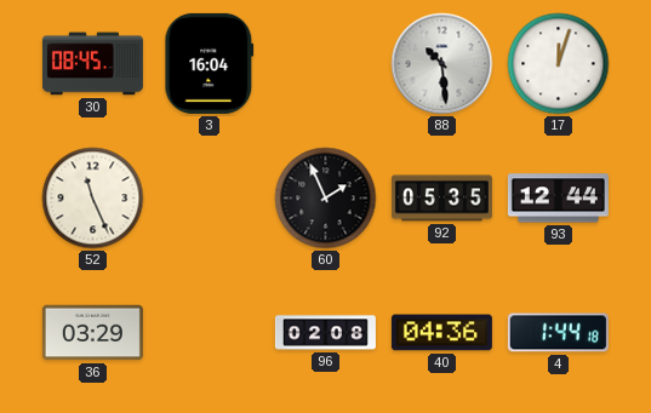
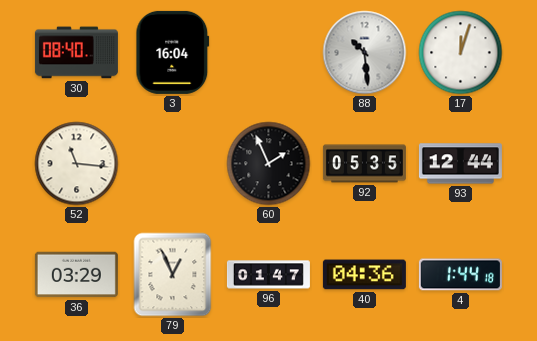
30: 08:45 -> 08:40
52: 11:26 -> 11:16
79: none -> 12:56
96: 02:08 -> 01:47
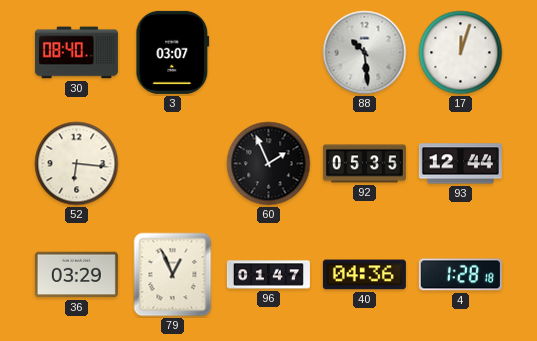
3: 16:04 -> 03:07
52: 11:16 -> 6:16
4: 1:44 -> 1:28
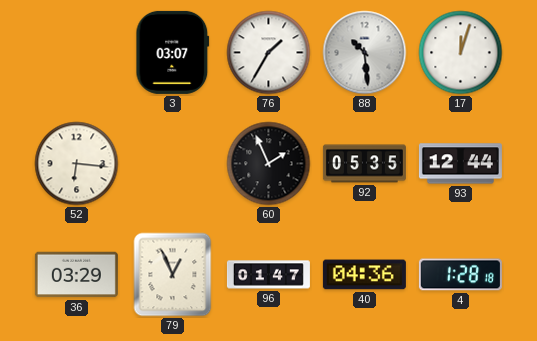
30: 08:40 -> none
76: none -> 1:35
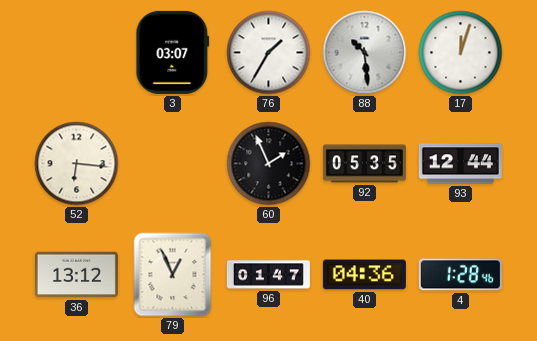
36: 03:29 -> 13:12
4: 1:28:18 -> 1:28:46
